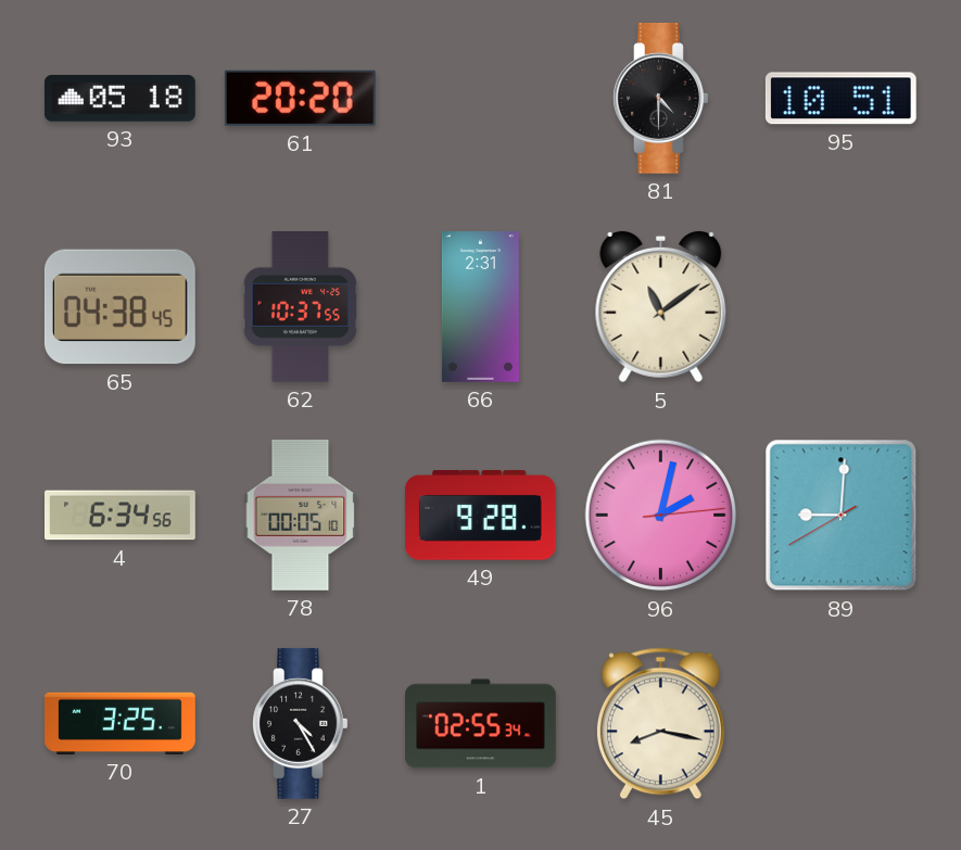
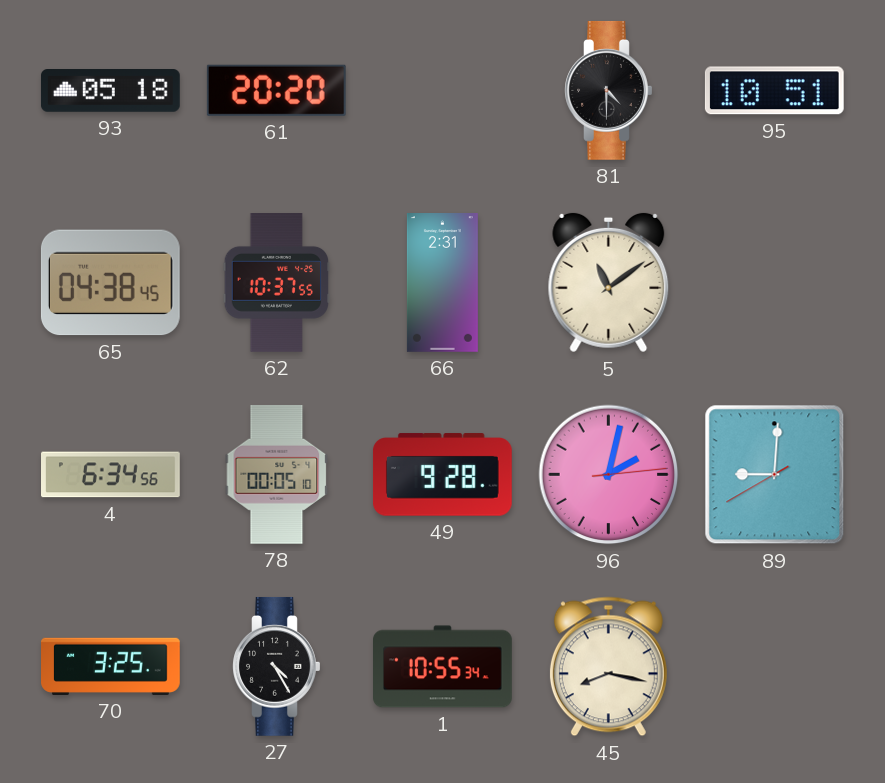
1: 02:55 -> 10:55
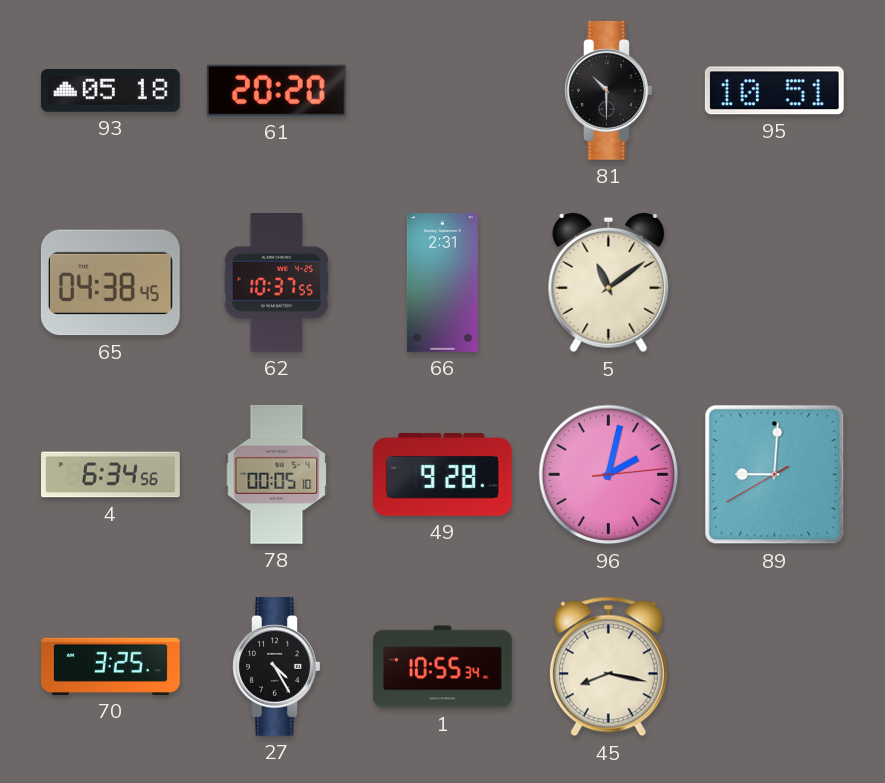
81: 4:30 -> 10:30
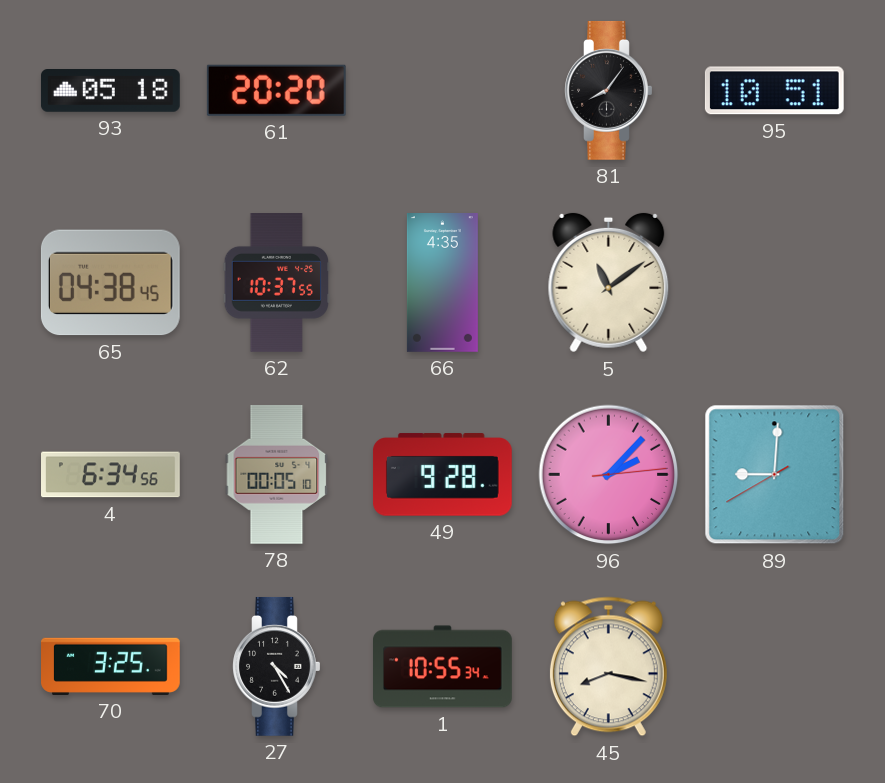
81: 10:30 -> 8:06
66: 2:31 -> 4:35
96: 2:02 -> 2:07
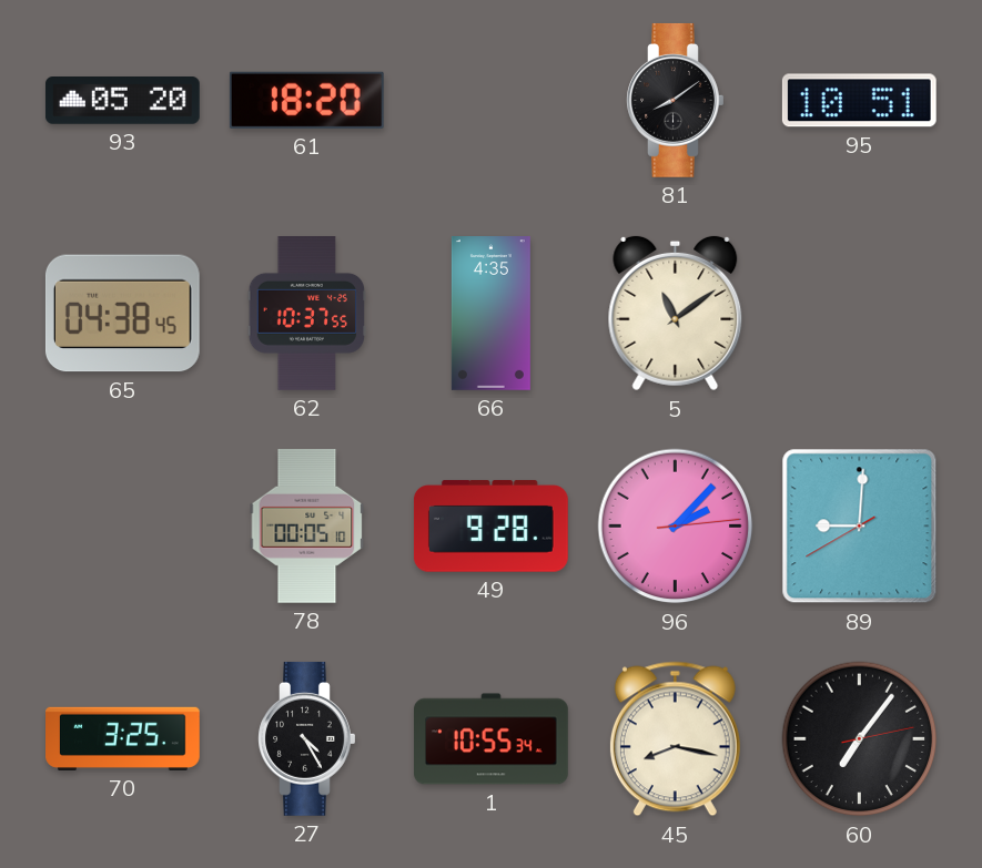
93: 05:18 -> 05:20
61: 20:20 -> 18:20
81: 8:06 -> 8:09
4: 6:34 -> none
60: none -> 7:06
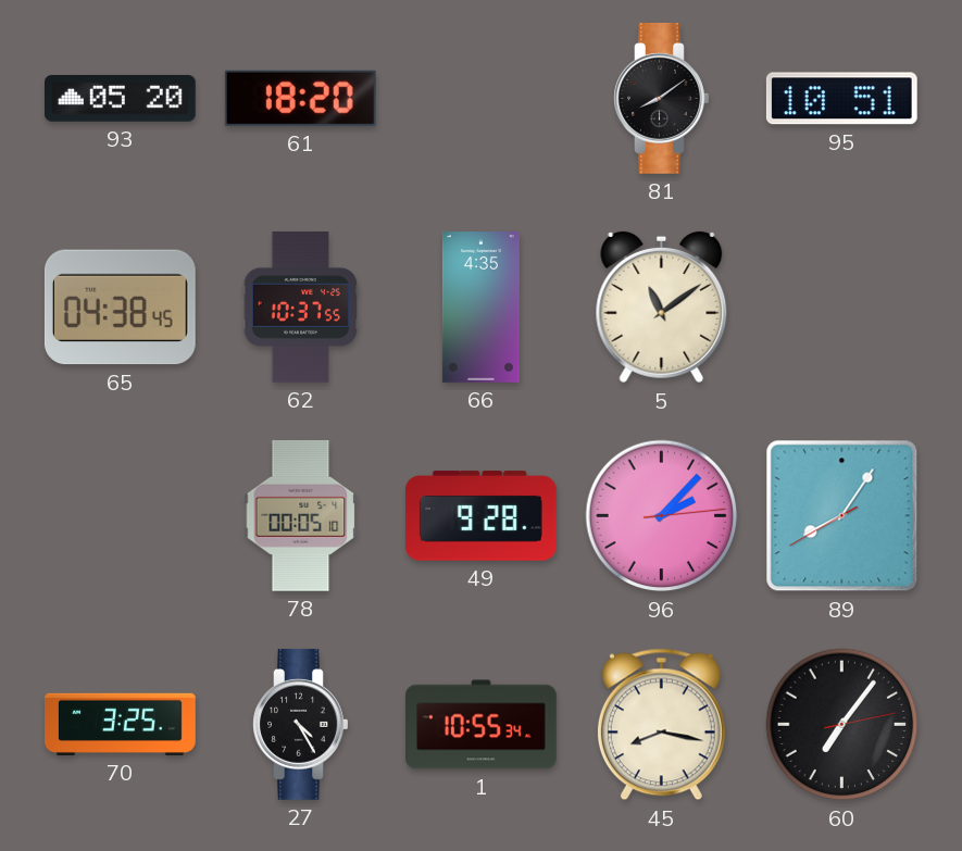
89: 9:00 -> 8:05
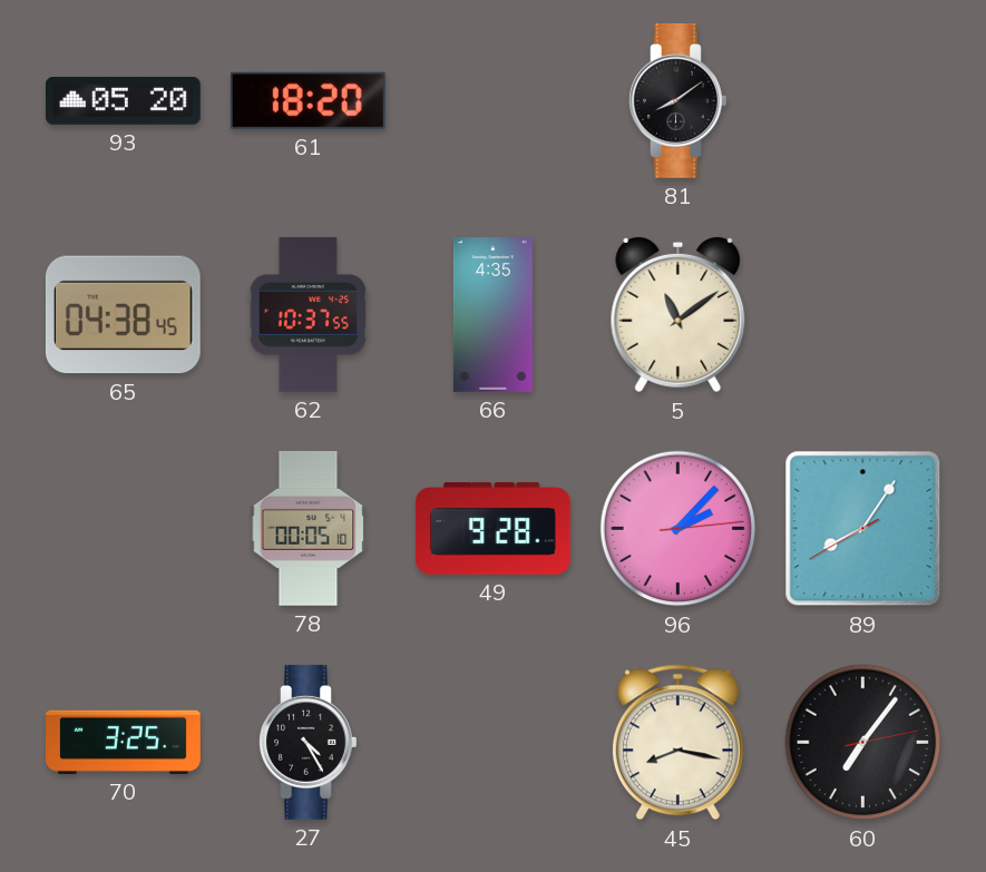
95: 10:51 -> none
1: 10:55 -> none
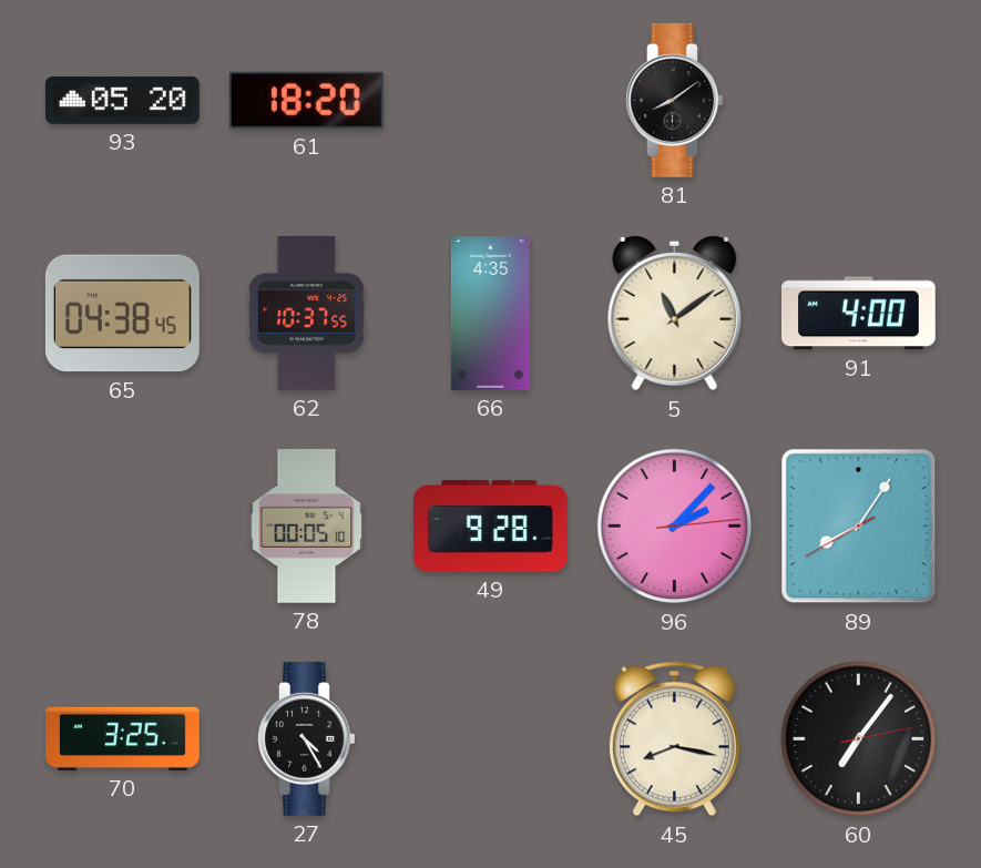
91: none -> 4:00
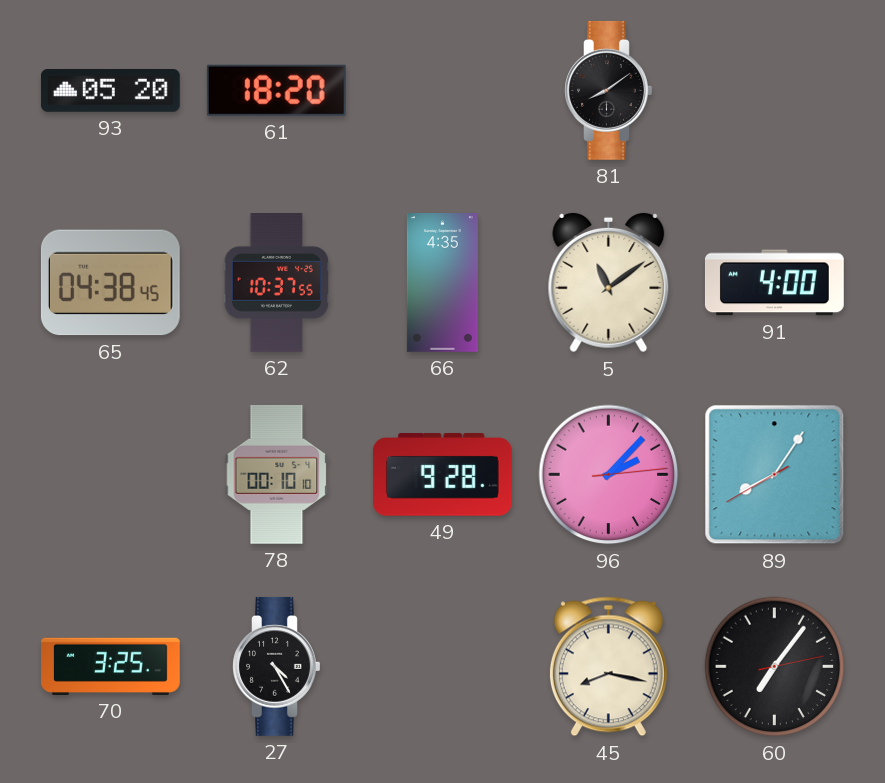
78: 00:05 -> 00:10
